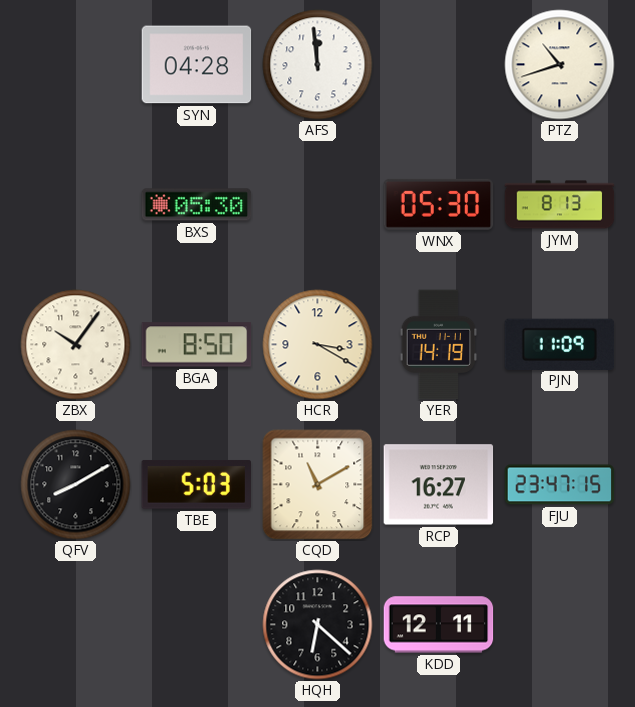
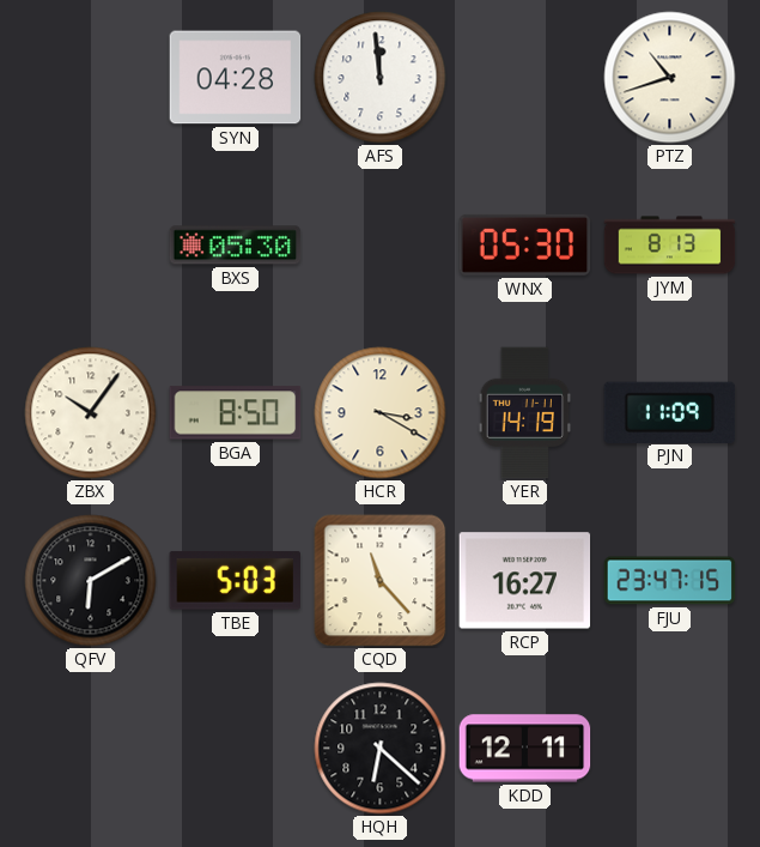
QFV: 8:10 -> 6:10
CQD: 11:10 -> 11:23
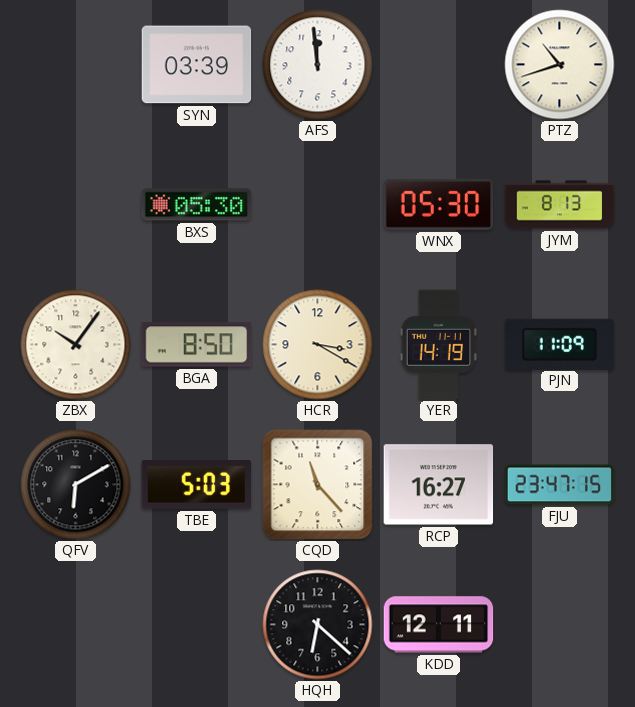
SYN: 04:28 -> 03:39
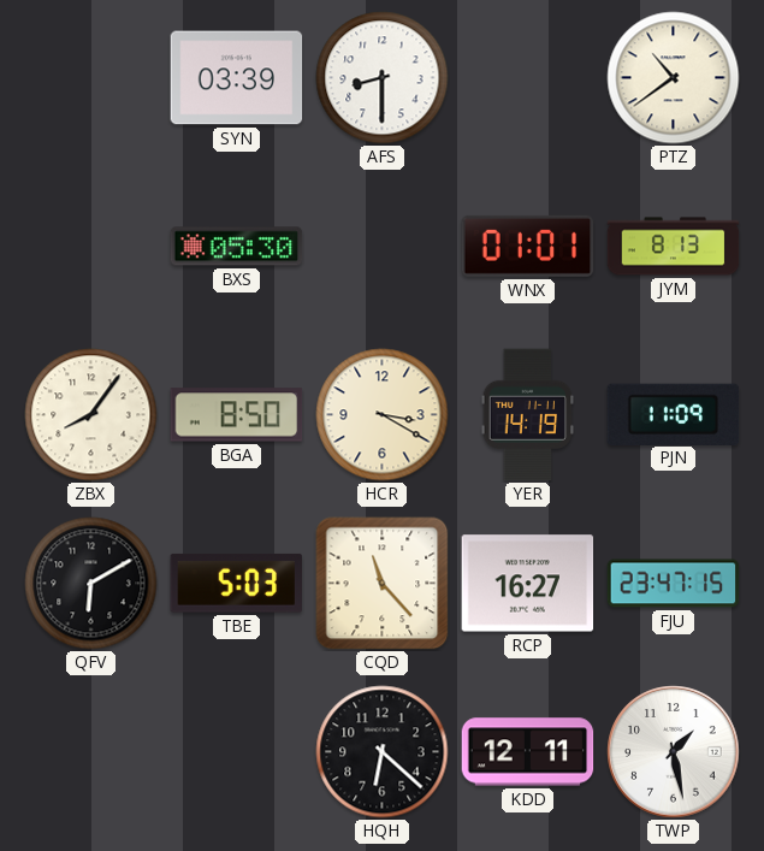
AFS: 11:59 -> 8:30
PTZ: 10:42 -> 10:39
WNX: 05:30 -> 01:01
ZBX: 10:06 -> 8:06
TWP: none -> 1:28
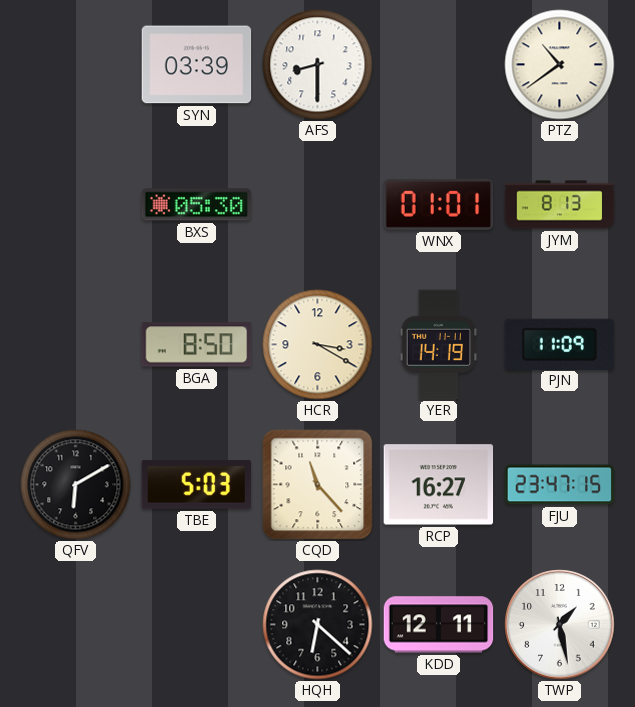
ZBX: 8:06 -> none
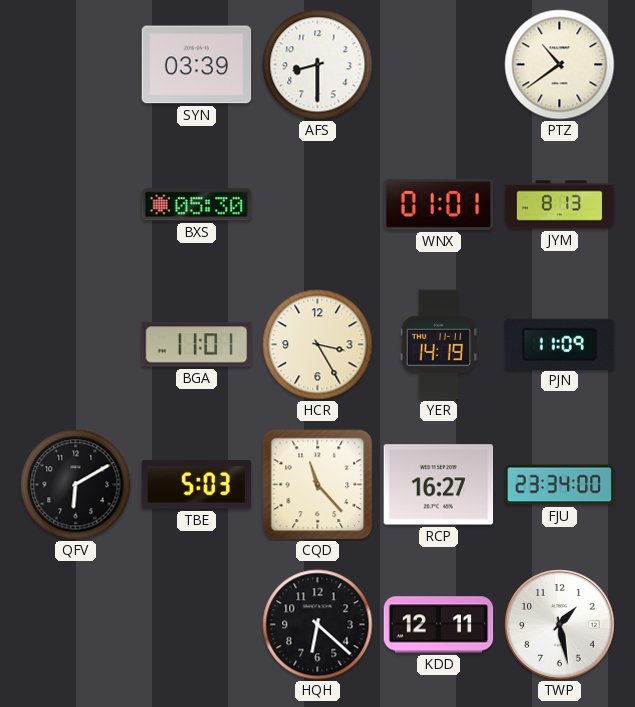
BGA: 8:50 -> 11:01
HCR: 3:20 -> 3:25
FJU: 23:47 -> 23:34
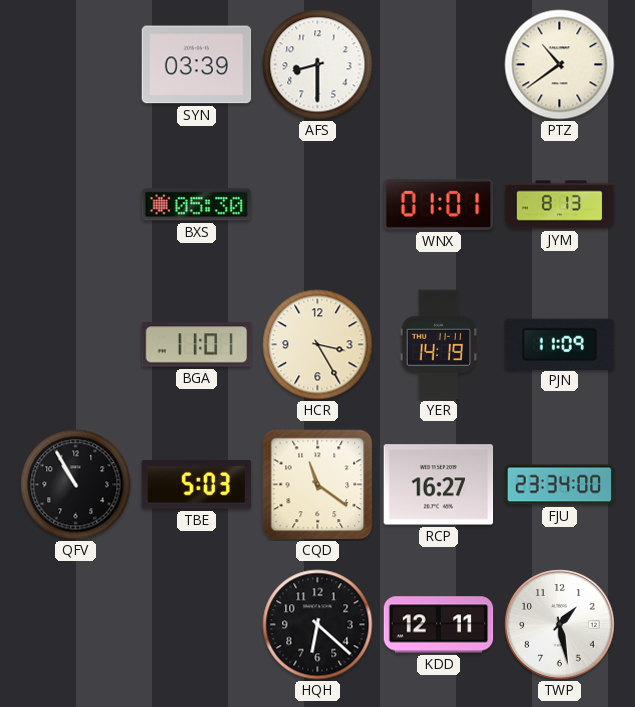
QFV: 6:10 -> 10:55
CQD: 11:23 -> 11:21
